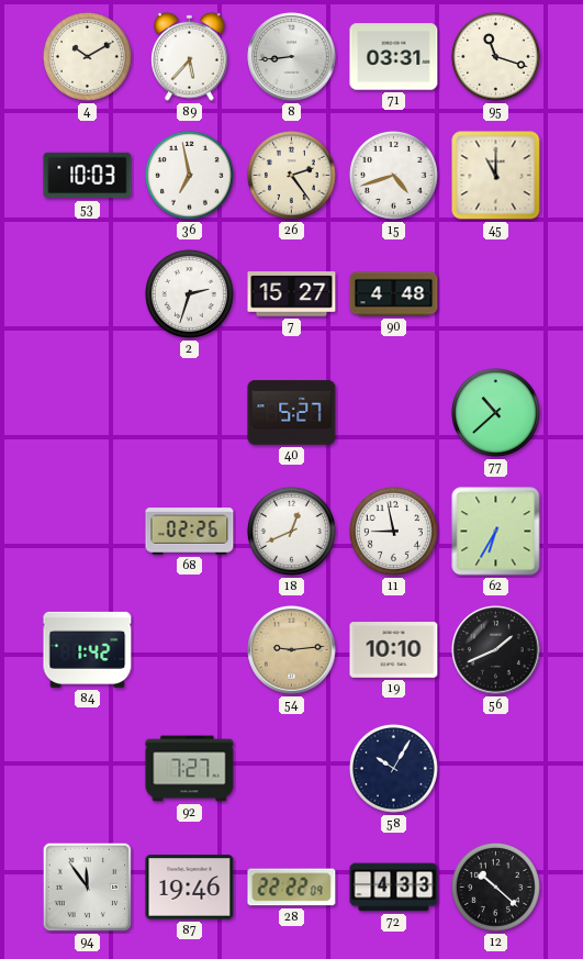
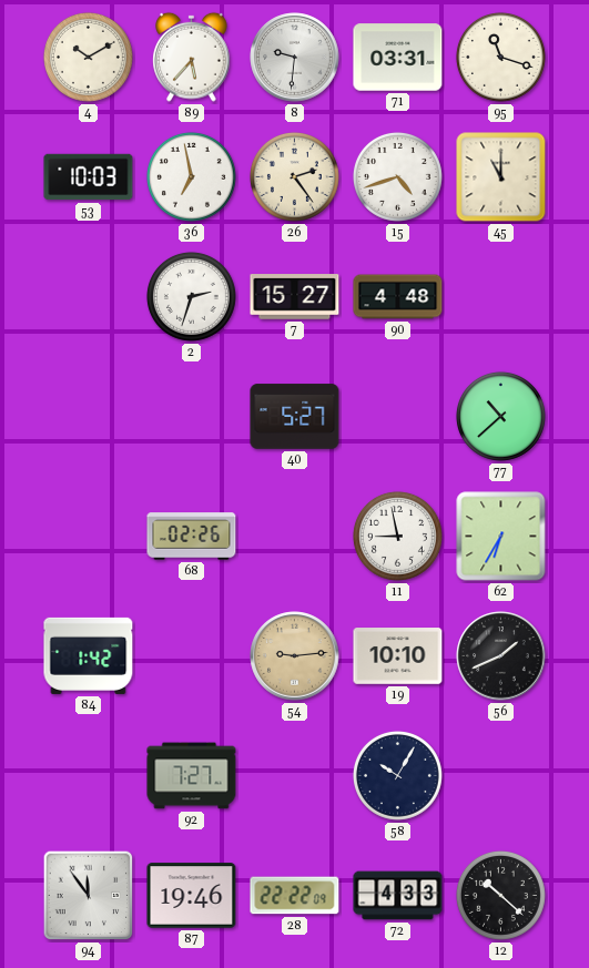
8: 8:44 -> 9:31
18: 12:41 -> none
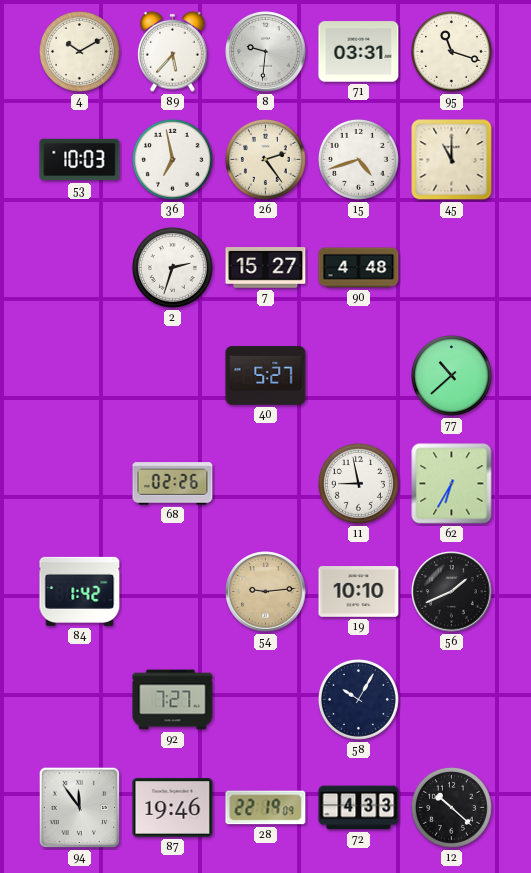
28: 22:22 -> 22:19
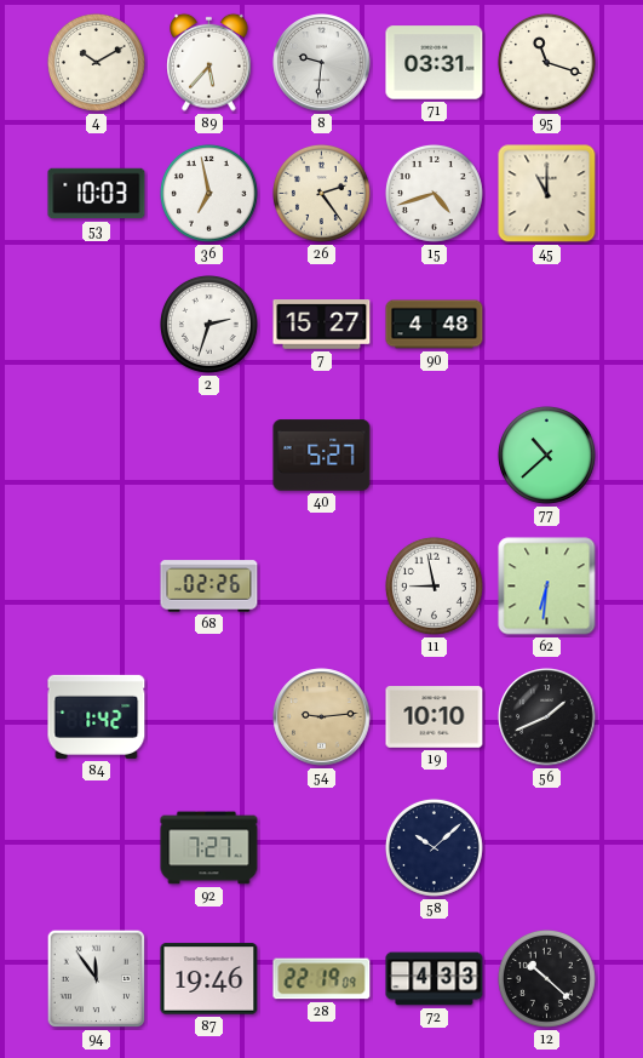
62: 6:35 -> 6:31
58: 10:05 -> 10:08
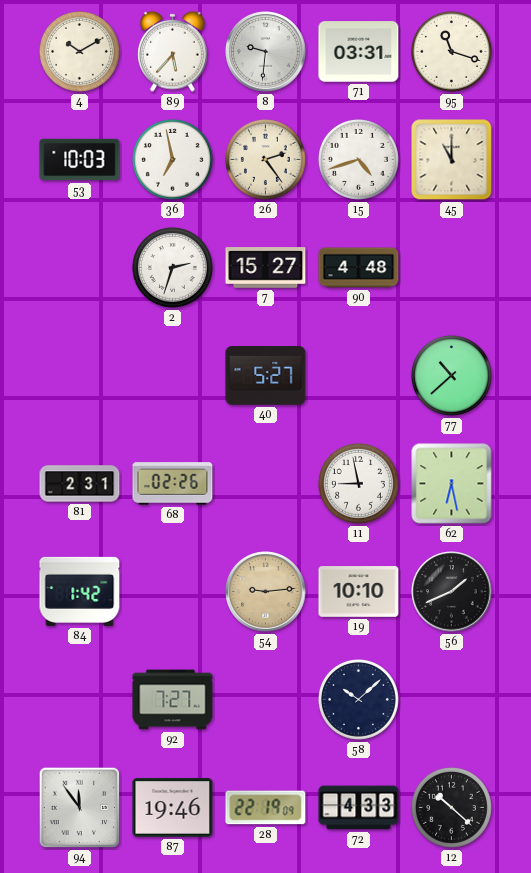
81: none -> 2:31
62: 6:31 -> 6:28
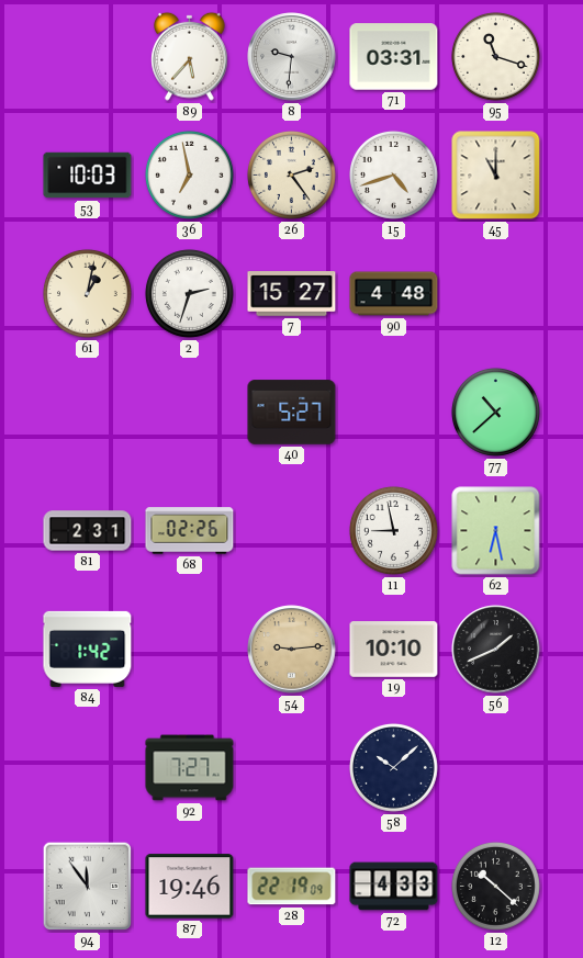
4: 10:10 -> none
61: none -> 1:02
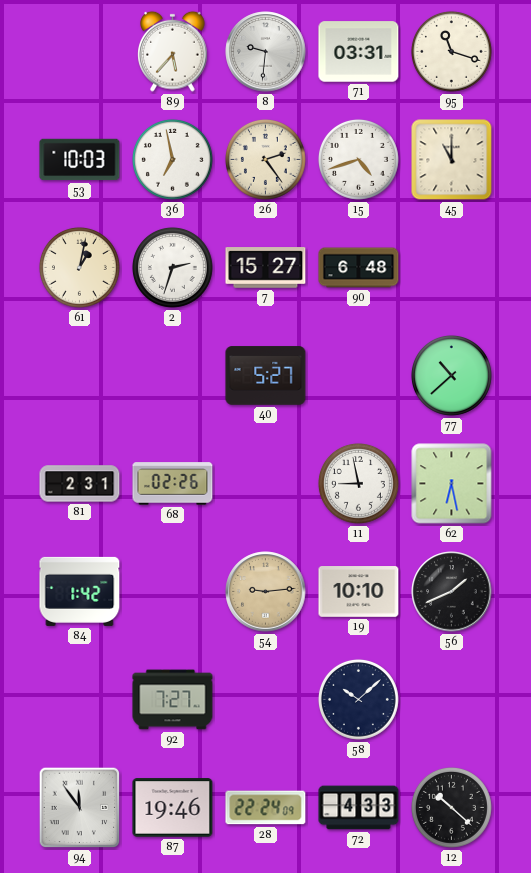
90: 4:48 -> 6:48
28: 22:19 -> 22:24
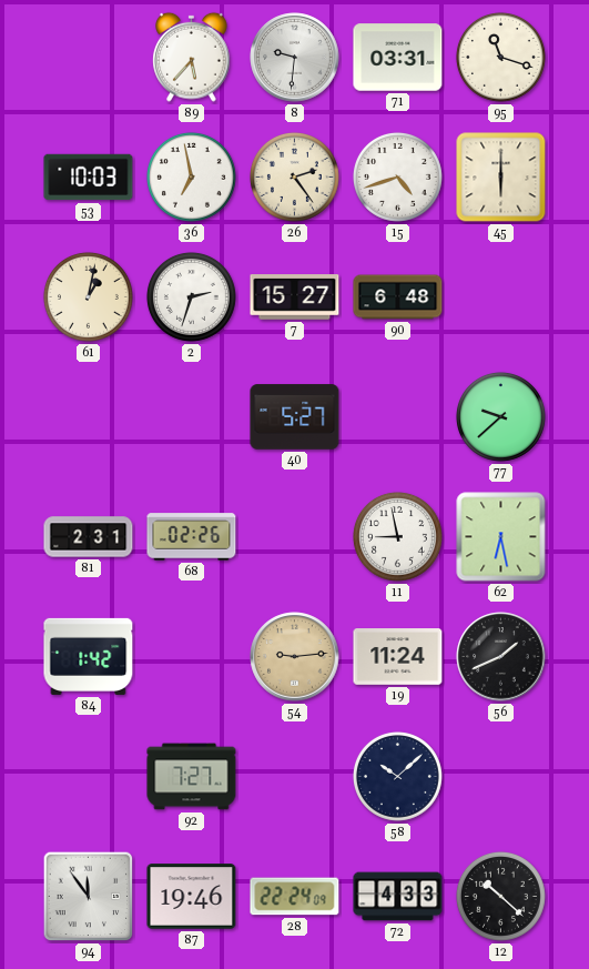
45: 11:00 -> 6:00
77: 10:38 -> 9:38
19: 10:10 -> 11:24
